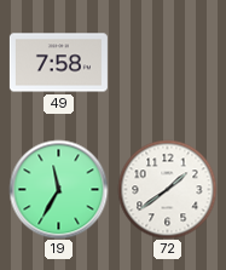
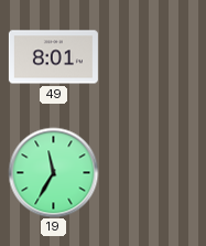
49: 7:58 -> 8:01
72: 1:39 -> none
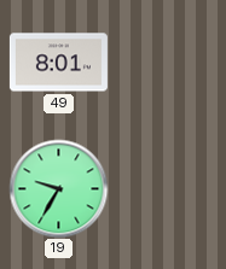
19: 11:35 -> 9:35
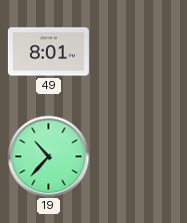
19: 9:35 -> 10:37
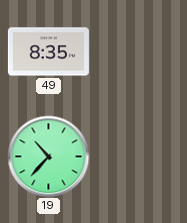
49: 8:01 -> 8:35
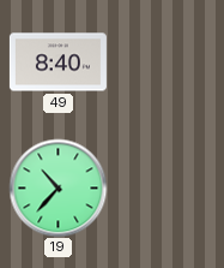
49: 8:35 -> 8:40
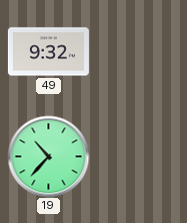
49: 8:40 -> 9:32
